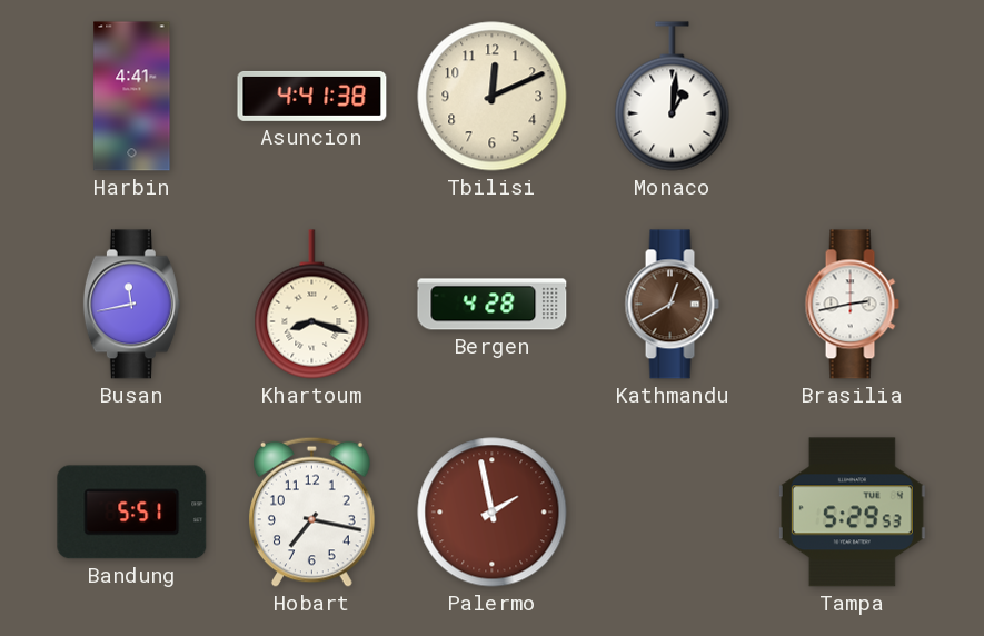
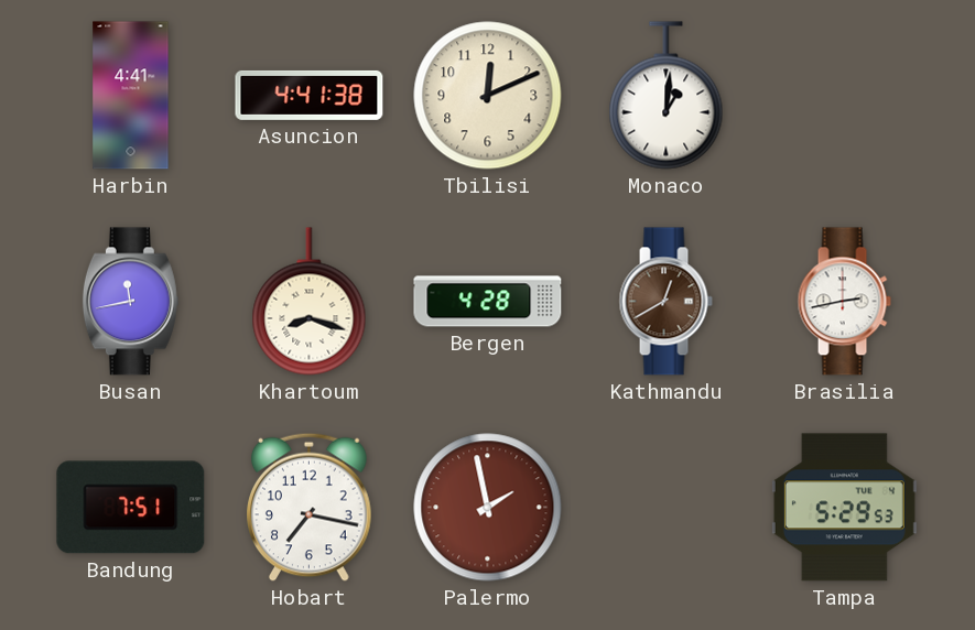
Bandung: 5:51 -> 7:51
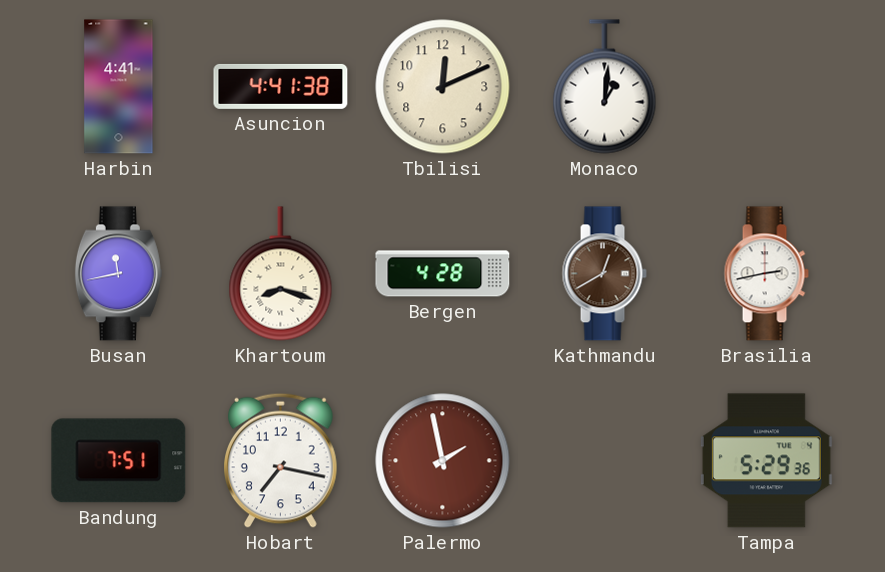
Tampa: 5:29:53 -> 5:29:36
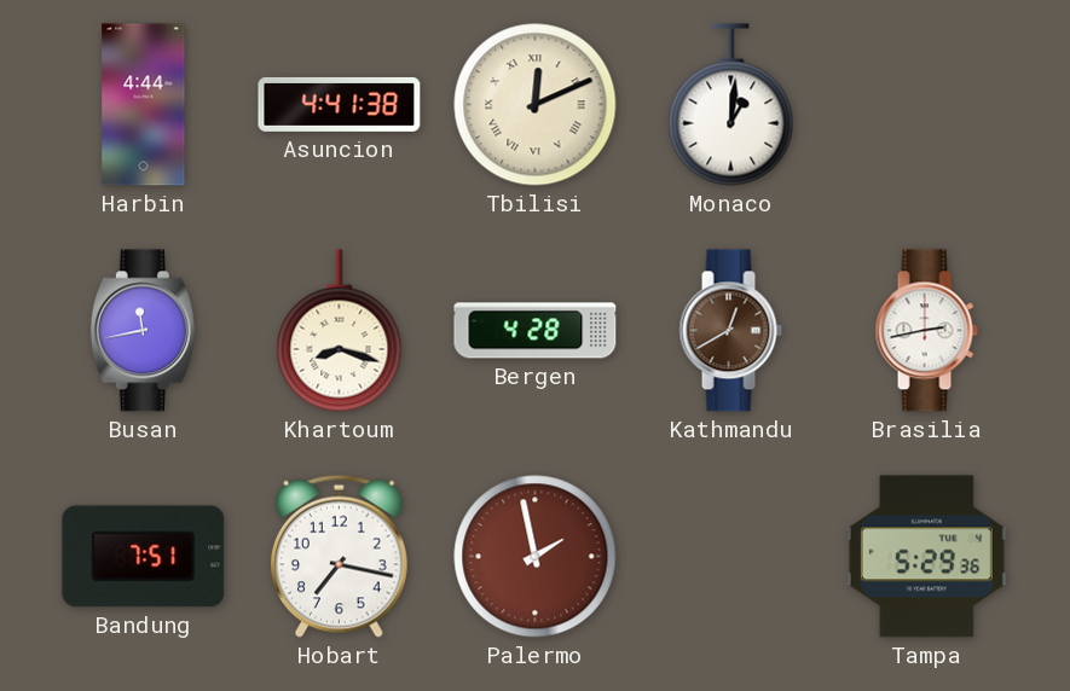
Harbin: 4:41 -> 4:44
Tbilisi numerals: Arabic -> Roman
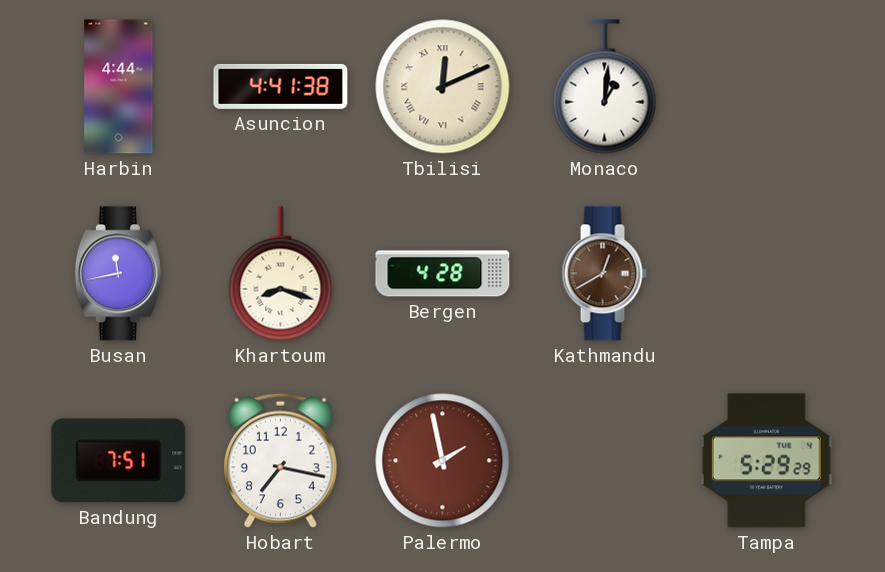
Brasilia: 2:43 -> none
Tampa: 5:29:36 -> 5:29:29
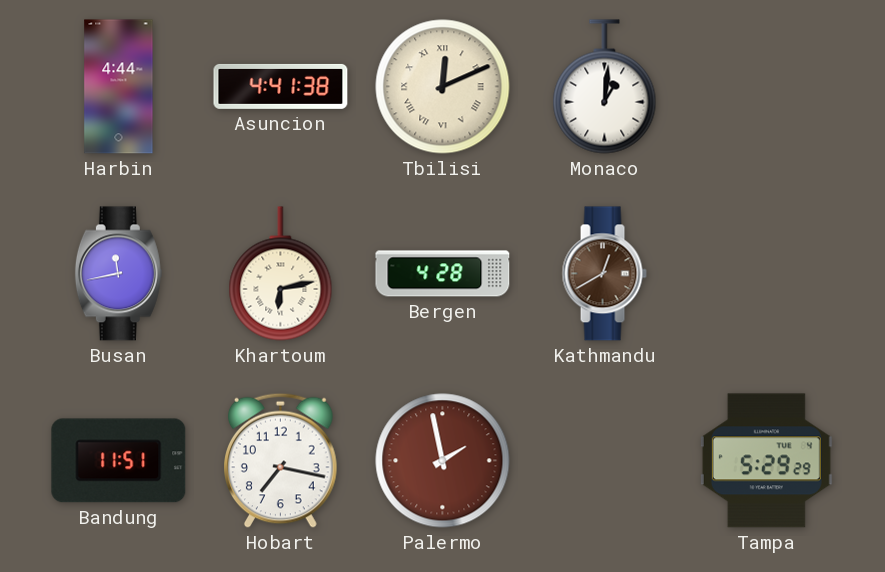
Khartoum: 8:18 -> 6:13
Bandung: 7:51 -> 11:51
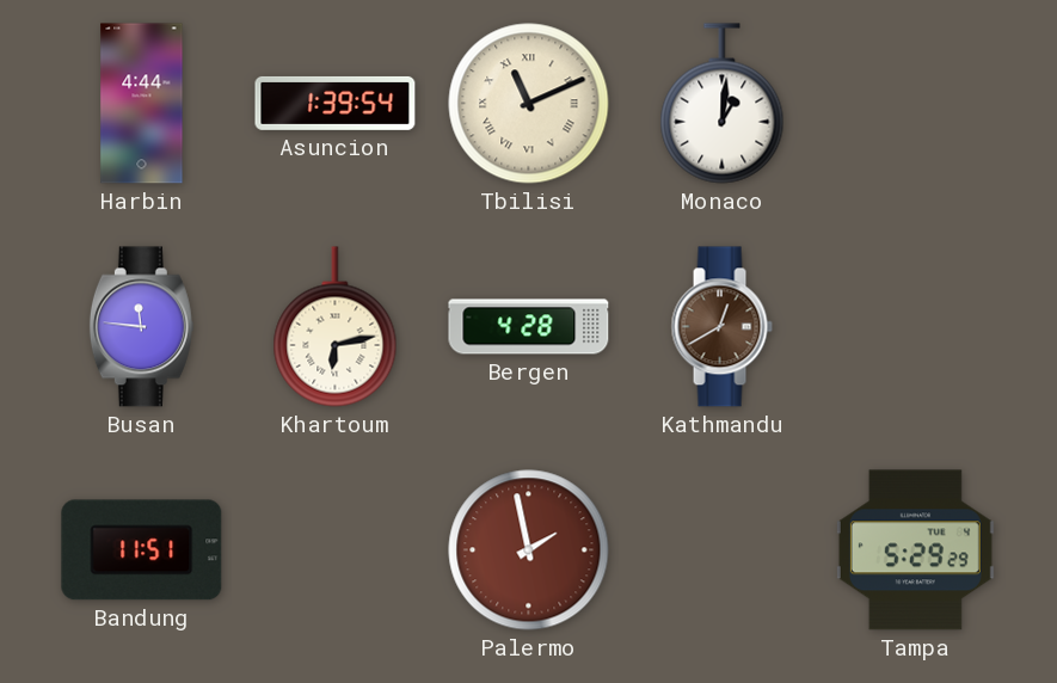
Asuncion: 4:41 -> 1:39
Tbilisi: 12:11 -> 11:11
Busan: 11:43 -> 11:46
Hobart: 7:17 -> none
